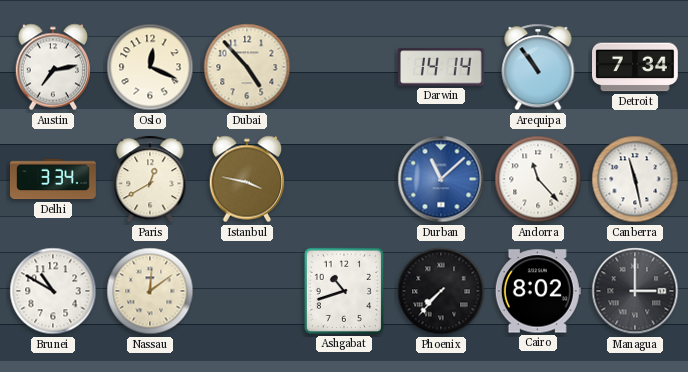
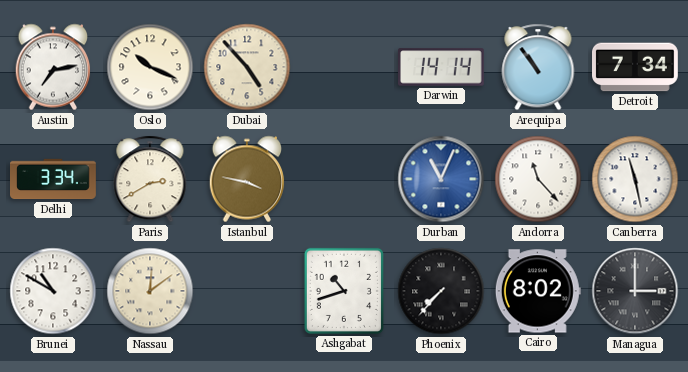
Oslo: 12:19 -> 10:19
Paris: 12:40 -> 2:40
Durban: 11:08 -> 11:04
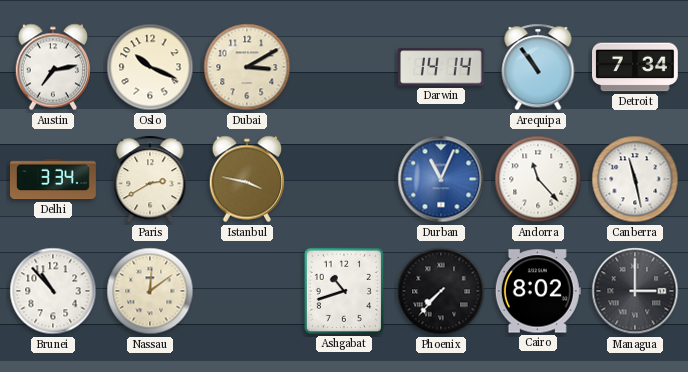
Dubai: 4:53 -> 3:10
Brunei: 10:50 -> 10:53
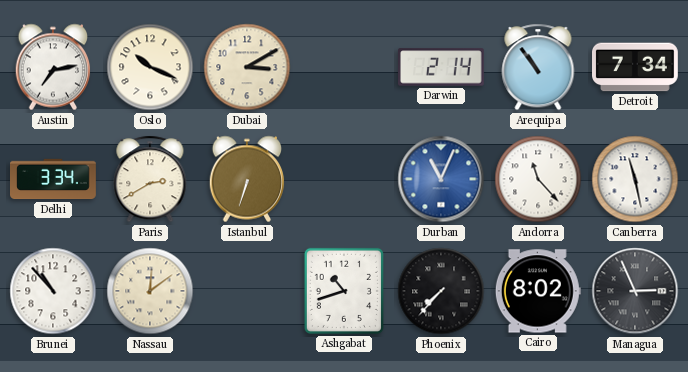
Darwin: 14:14 -> 2:14
Istanbul: 3:47 -> 6:33
Managua: 3:00 -> 2:56
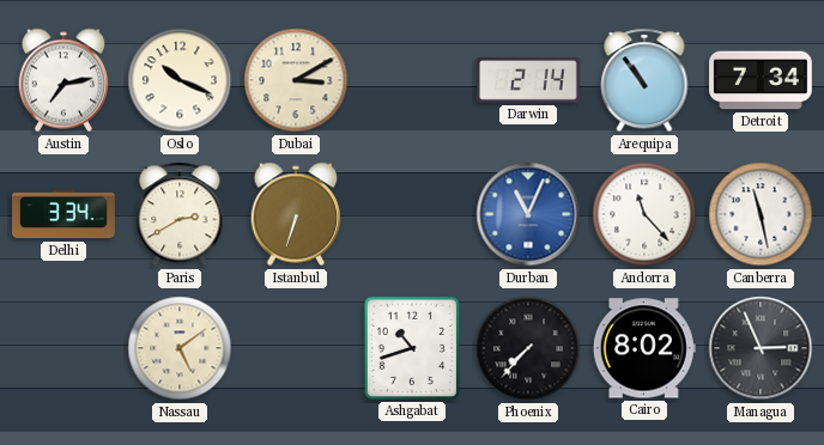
Brunei: 10:53 -> none
Nassau: 12:09 -> 5:09
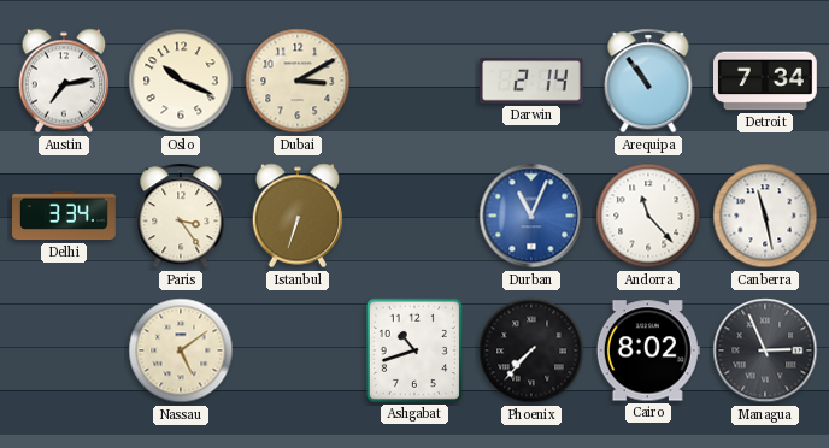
Paris: 2:40 -> 3:24
